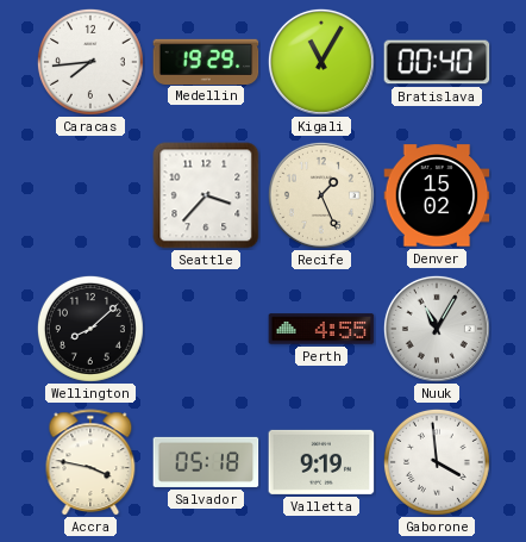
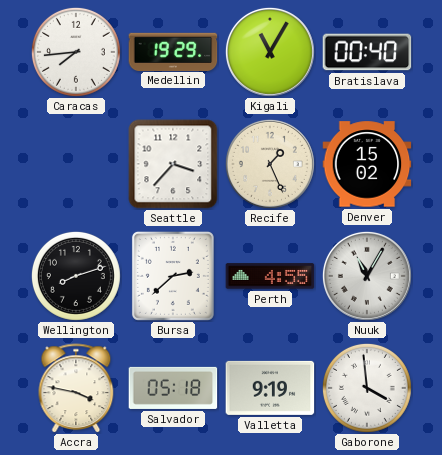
Wellington: 8:08 -> 8:12
Bursa: none -> 2:38
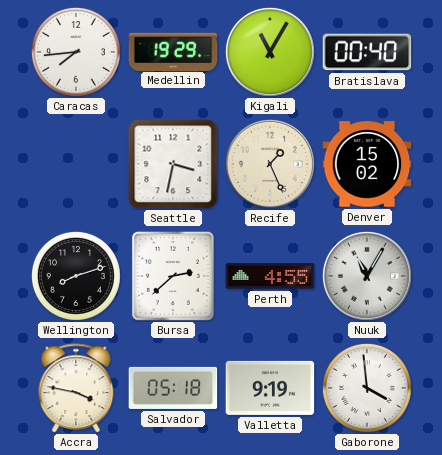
Seattle: 3:37 -> 3:32
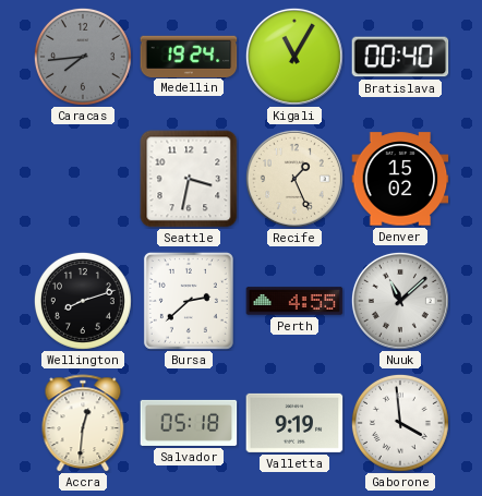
Caracas dial: white -> grey
Medellin: 19:29 -> 19:24
Nuuk: 11:05 -> 11:08
Accra: 3:47 -> 12:31
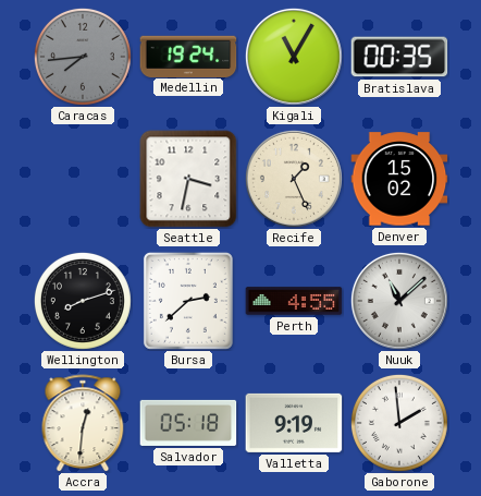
Bratislava: 00:40 -> 00:35
Gaborone: 3:59 -> 1:59
